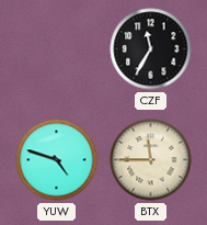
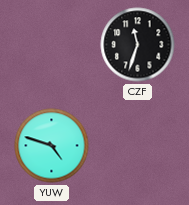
CZF: 11:35 -> 11:33
BTX: 11:45 -> none
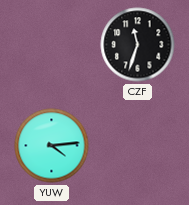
YUW: 4:48 -> 4:14
